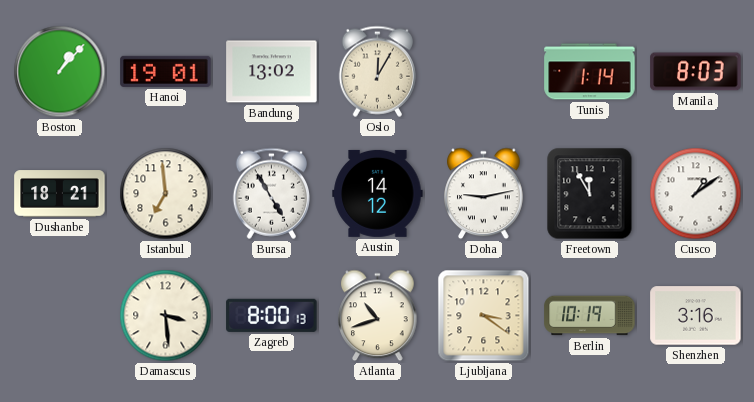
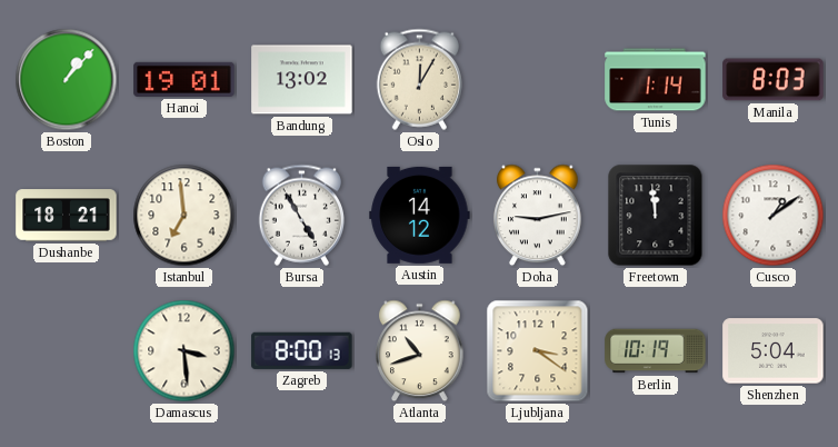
Freetown: 11:55 -> 11:59
Shenzhen: 3:16 -> 5:04
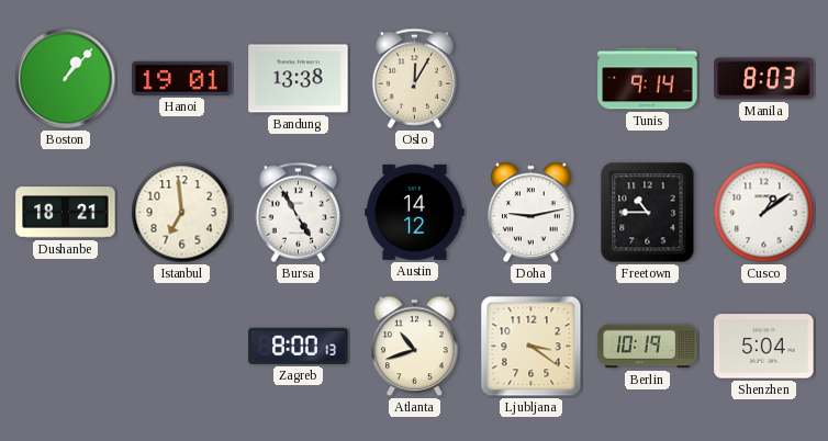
Bandung: 13:02 -> 13:38
Tunis: 1:14 -> 9:14
Freetown: 11:59 -> 10:45
Damascus: 3:29 -> none
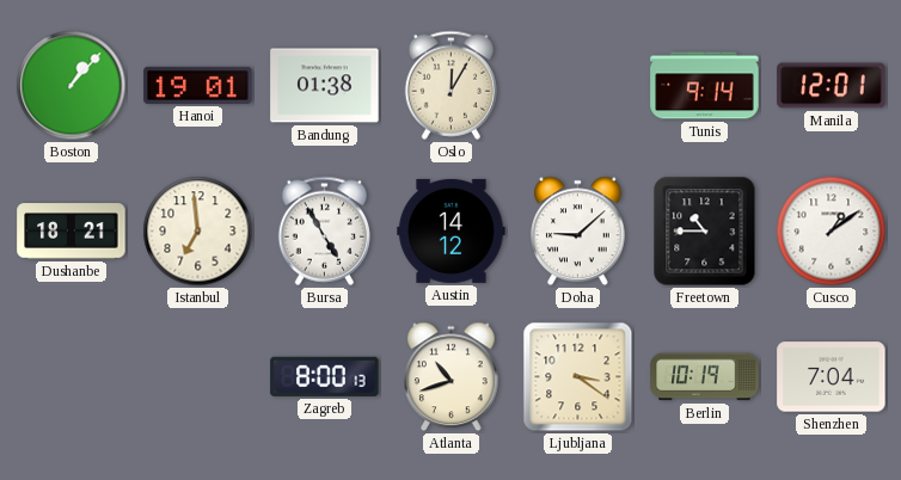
Bandung: 13:38 -> 01:38
Manila: 8:03 -> 12:01
Doha: 9:13 -> 9:08
Shenzhen: 5:04 -> 7:04
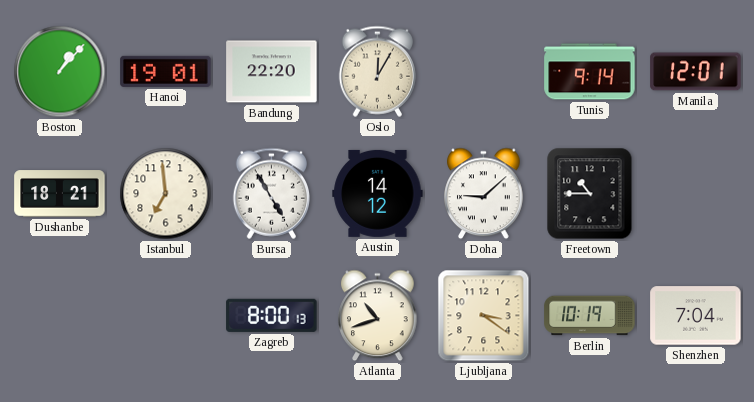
Bandung: 01:38 -> 22:20
Cusco: 1:09 -> none
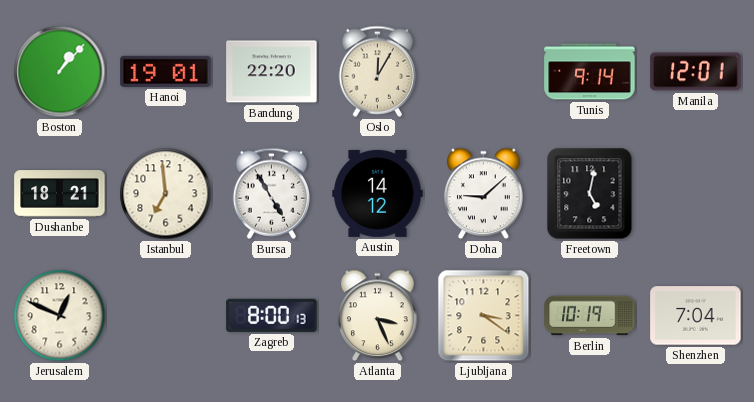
Freetown: 10:45 -> 5:02
Jerusalem: none -> 12:49
Atlanta: 10:42 -> 3:26
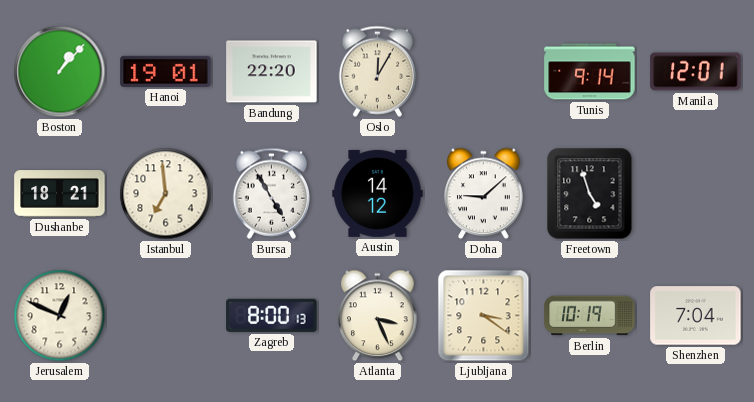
Freetown: 5:02 -> 4:57
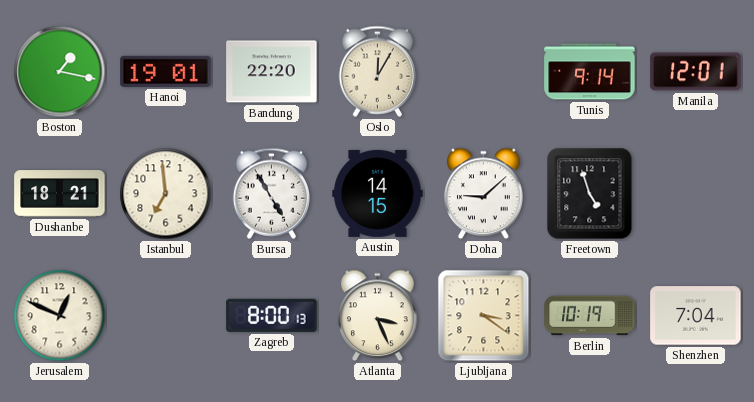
Boston: 1:07 -> 1:17
Austin: 14:12 -> 14:15
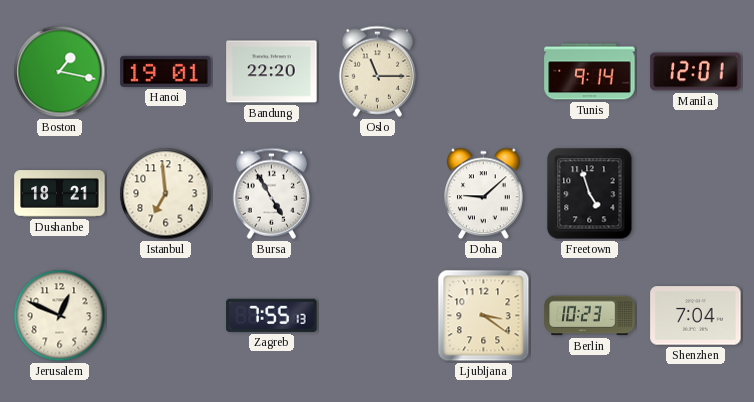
Oslo: 12:05 -> 11:15
Austin: 14:15 -> none
Zagreb: 8:00 -> 7:55
Atlanta: 3:26 -> none
Berlin: 10:19 -> 10:23
